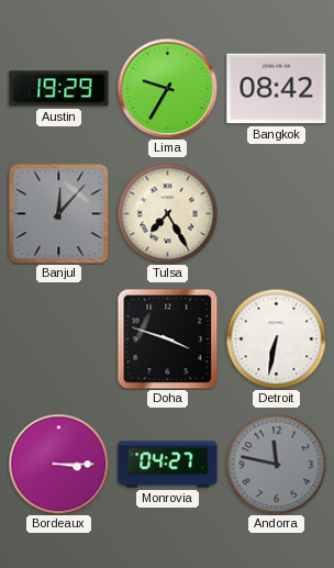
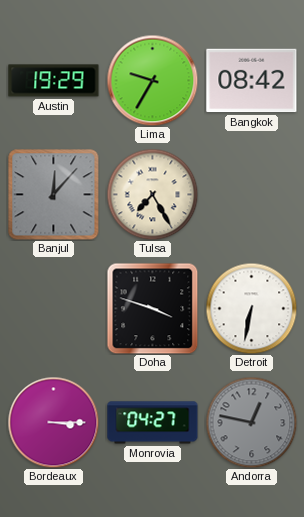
Andorra: 11:47 -> 12:47
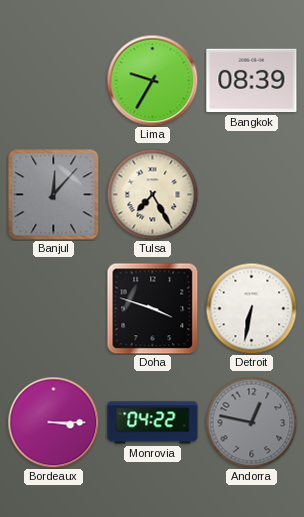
Austin: 19:29 -> none
Bangkok: 08:42 -> 08:39
Monrovia: 04:27 -> 04:22
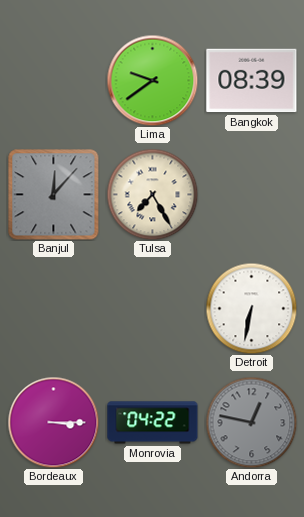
Lima: 9:35 -> 9:39
Doha: 3:48 -> none
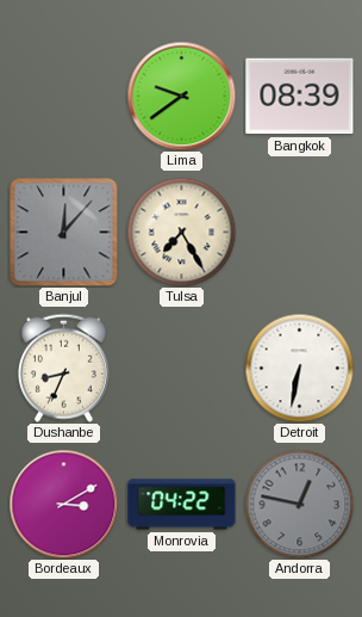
Dushanbe: none -> 8:34
Bordeaux: 3:15 -> 3:10
